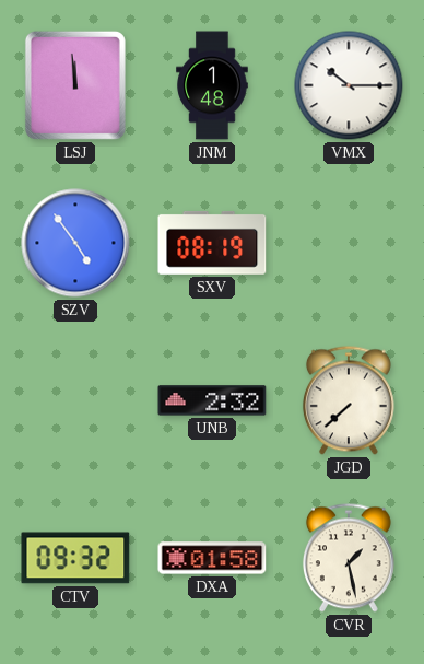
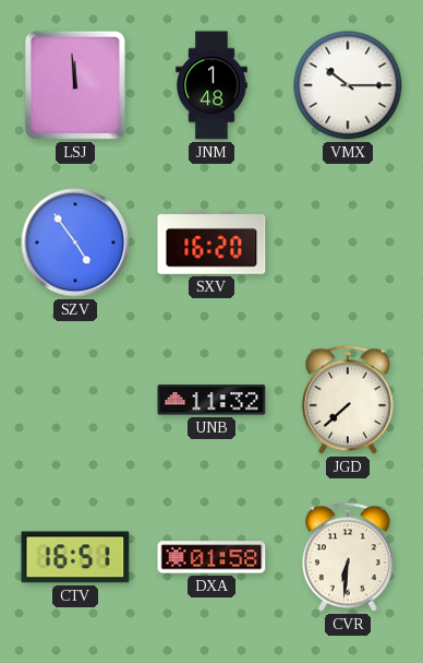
SXV: 08:19 -> 16:20
UNB: 2:32 -> 11:32
CTV: 09:32 -> 16:51
CVR: 1:28 -> 6:31
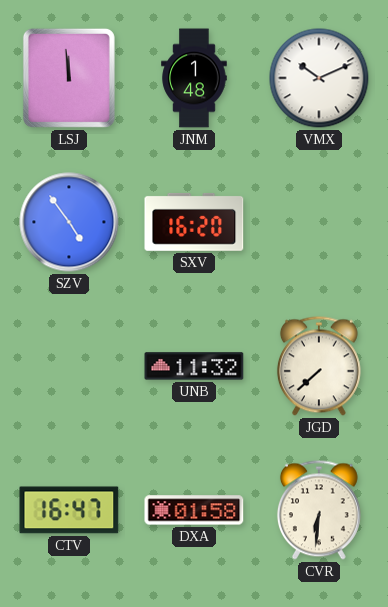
VMX: 10:15 -> 10:11
CTV: 16:51 -> 16:47
